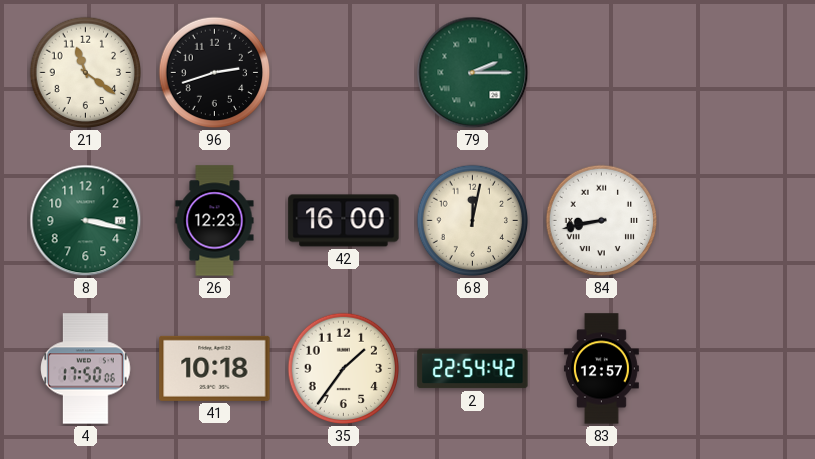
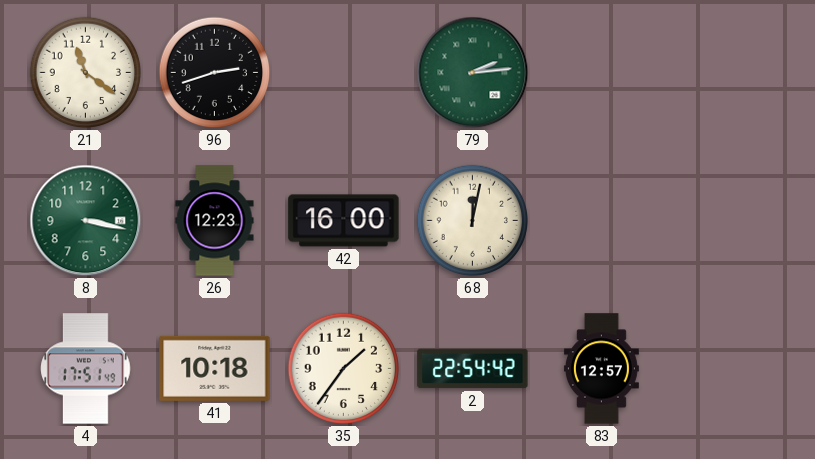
79: 2:15 -> 2:14
84: 8:43 -> none
4: 17:50 -> 17:51
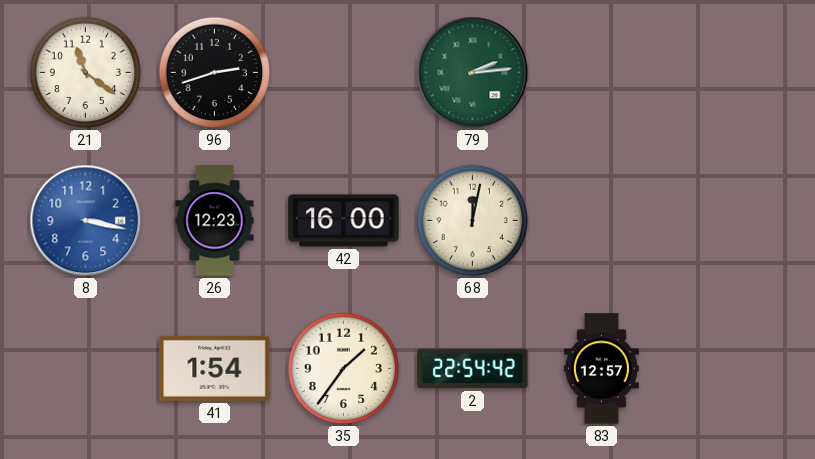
8 dial: green -> blue
4: 17:51 -> none
41: 10:18 -> 1:54
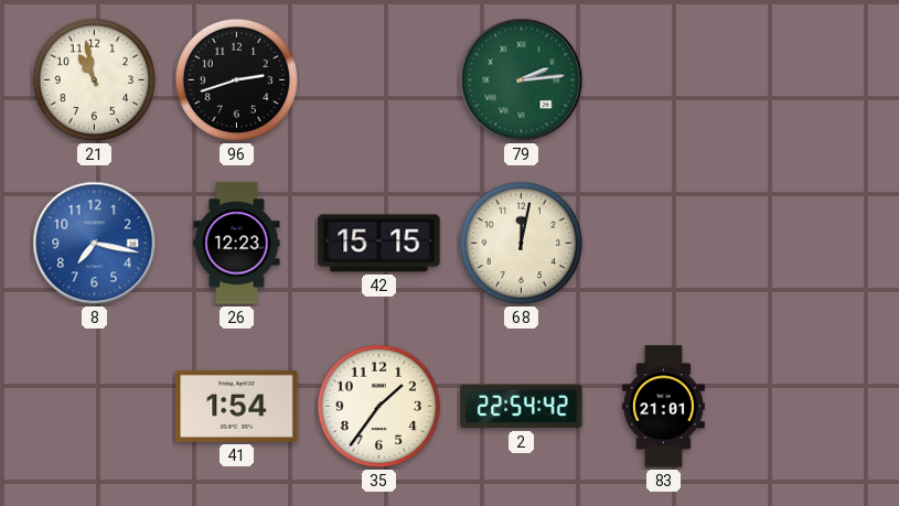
21: 11:21 -> 10:58
8: 3:17 -> 7:17
42: 16:00 -> 15:15
83: 12:57 -> 21:01
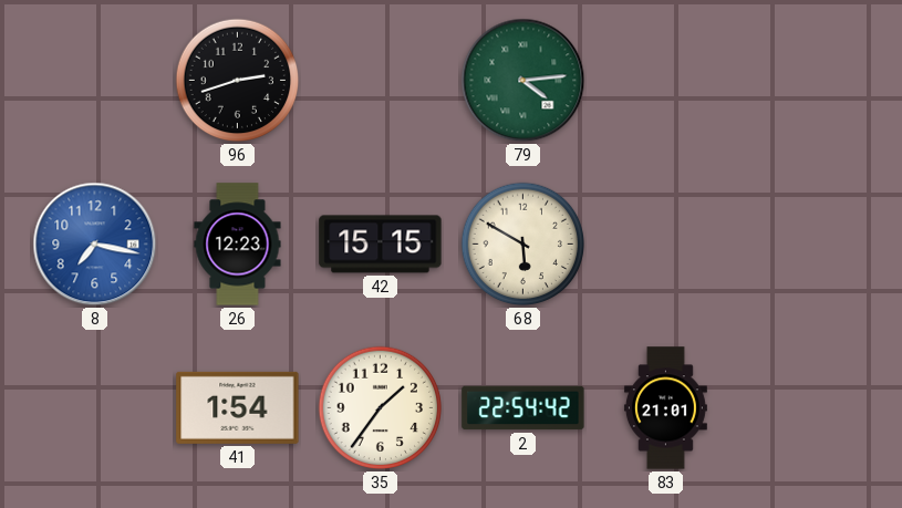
21: 10:58 -> none
79: 2:14 -> 4:14
68: 12:02 -> 5:50
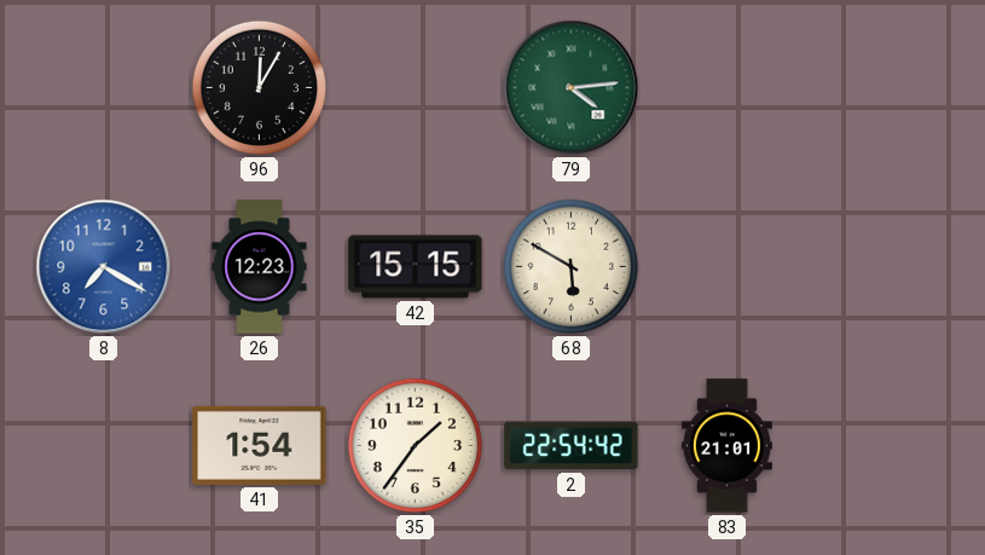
96: 2:42 -> 12:05
8: 7:17 -> 7:20
